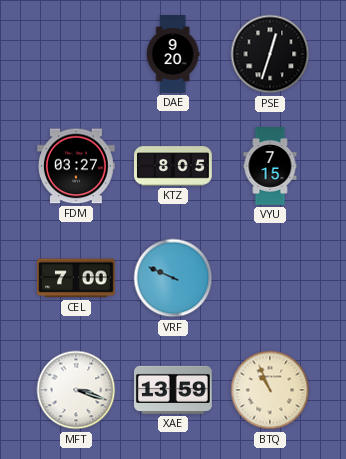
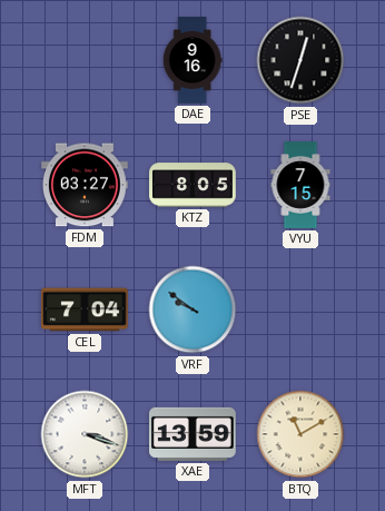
DAE: 9:20 -> 9:16
CEL: 7:00 -> 7:04
VRF: 9:49 -> 9:51
BTQ: 10:56 -> 11:10
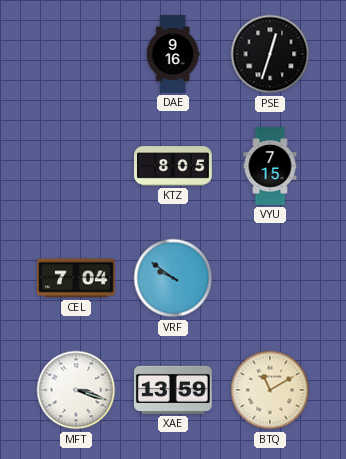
FDM: 03:27 -> none
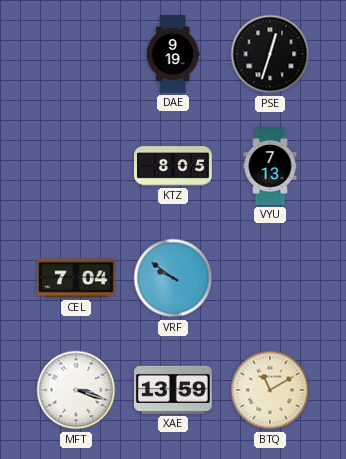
DAE: 9:16 -> 9:19
VYU: 7:15 -> 7:13
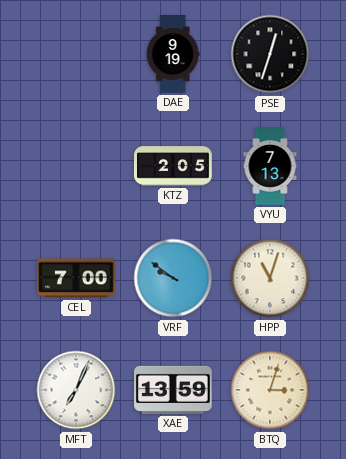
KTZ: 8:05 -> 2:05
CEL: 7:04 -> 7:00
HPP: none -> 11:03
MFT: 3:18 -> 7:04
BTQ: 11:10 -> 3:03
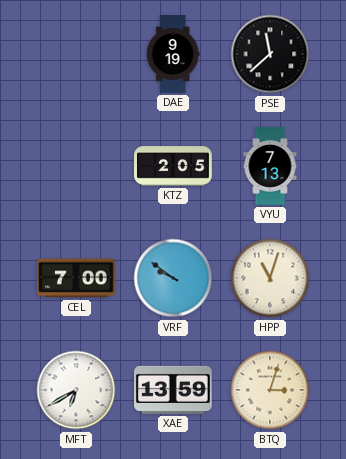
PSE: 12:33 -> 11:38
MFT: 7:04 -> 6:40
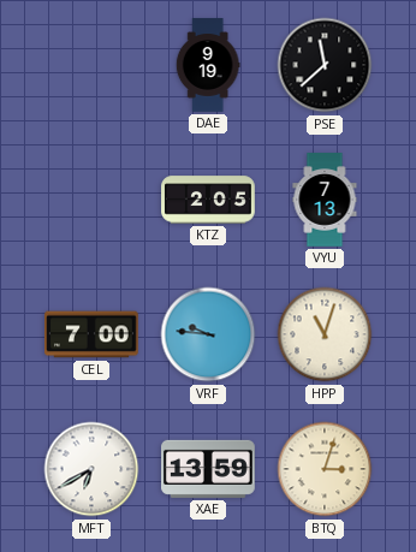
VRF: 9:51 -> 9:46
